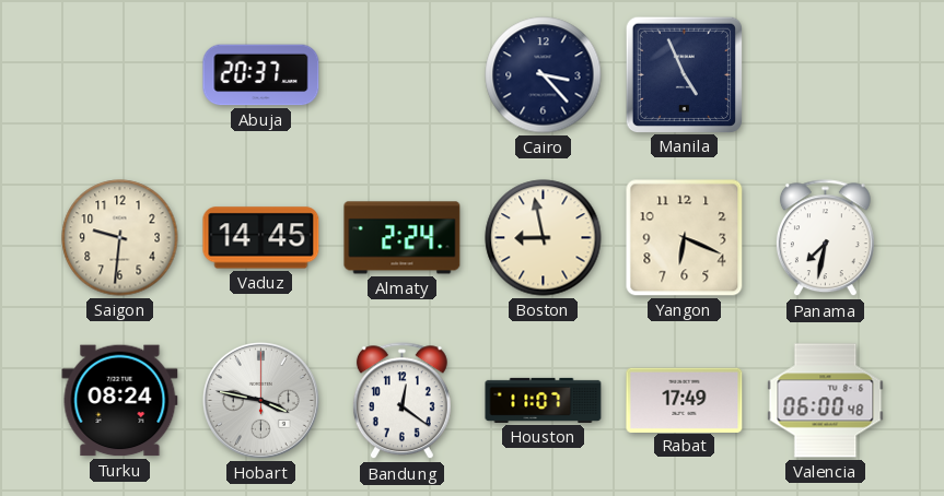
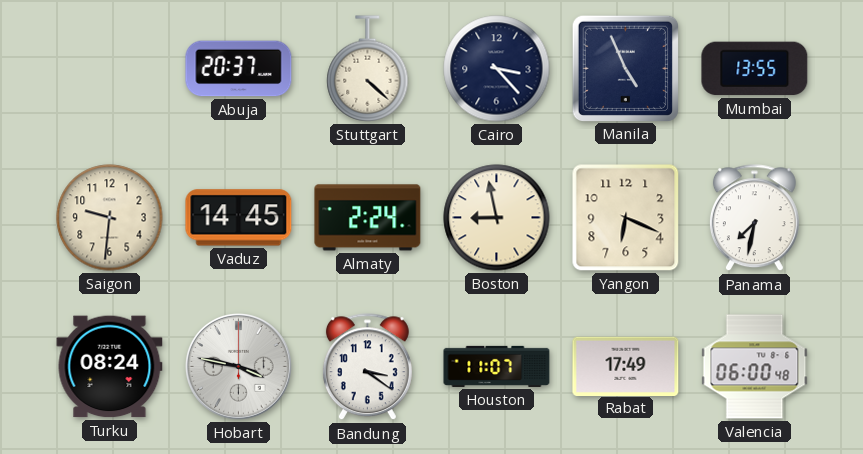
Stuttgart: none -> 4:22
Mumbai: none -> 13:55
Bandung: 12:21 -> 3:21
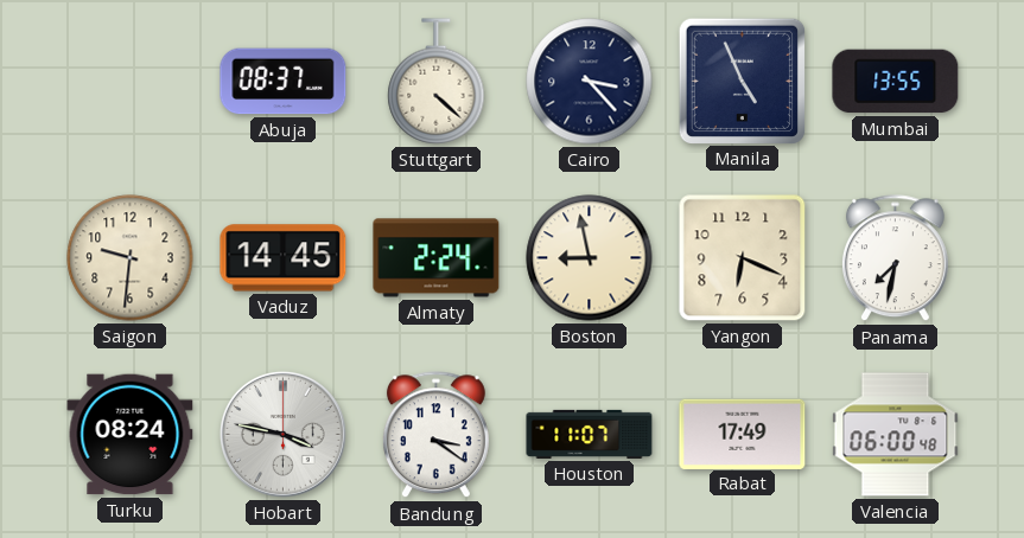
Abuja: 20:37 -> 08:37
